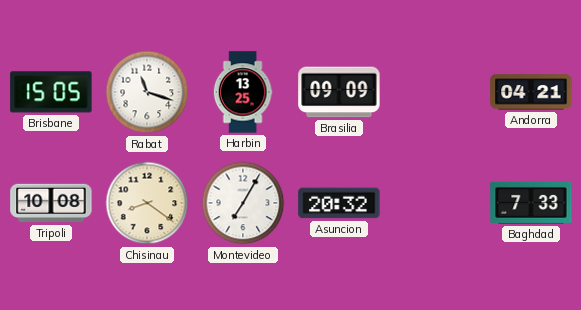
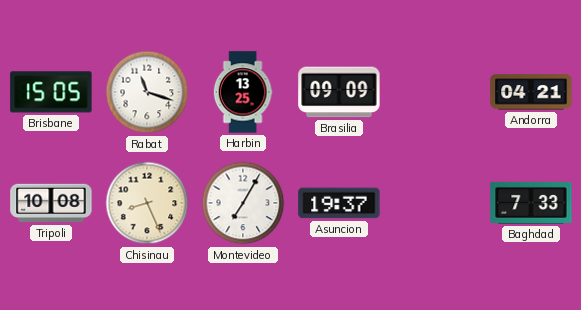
Chisinau: 8:21 -> 8:26
Asuncion: 20:32 -> 19:37
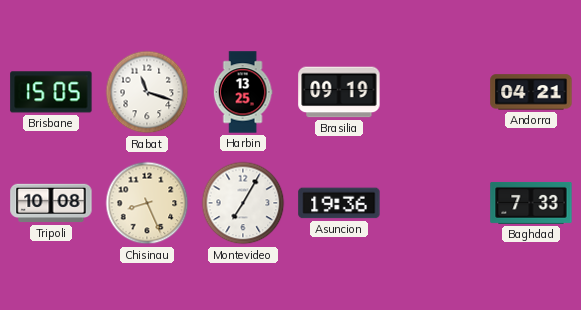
Brasilia: 09:09 -> 09:19
Asuncion: 19:37 -> 19:36
